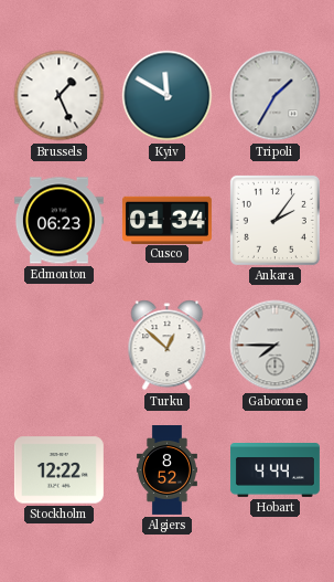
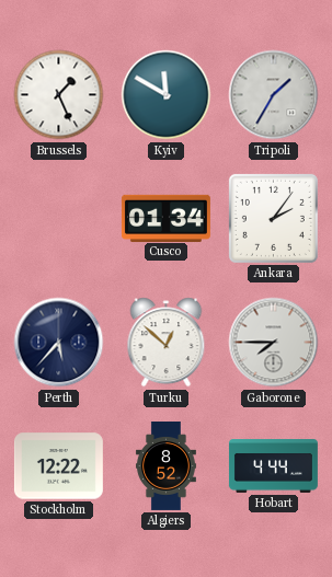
Edmonton: 06:23 -> none
Perth: none -> 5:37
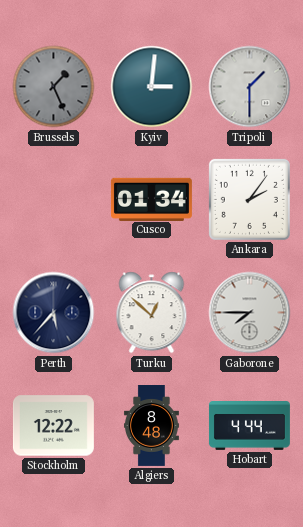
Brussels dial: white -> grey
Kyiv: 11:50 -> 3:01
Tripoli: 1:35 -> 1:30
Algiers: 8:52 -> 8:48
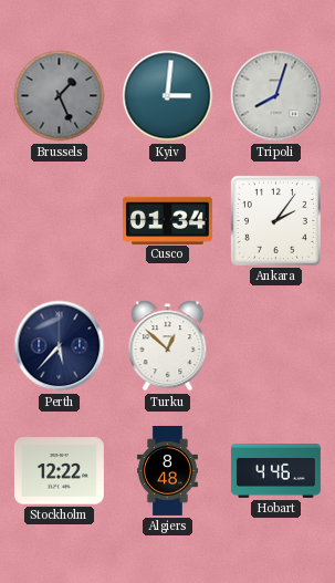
Tripoli: 1:30 -> 8:03
Gaborone: 7:45 -> none
Hobart: 4:44 -> 4:46
